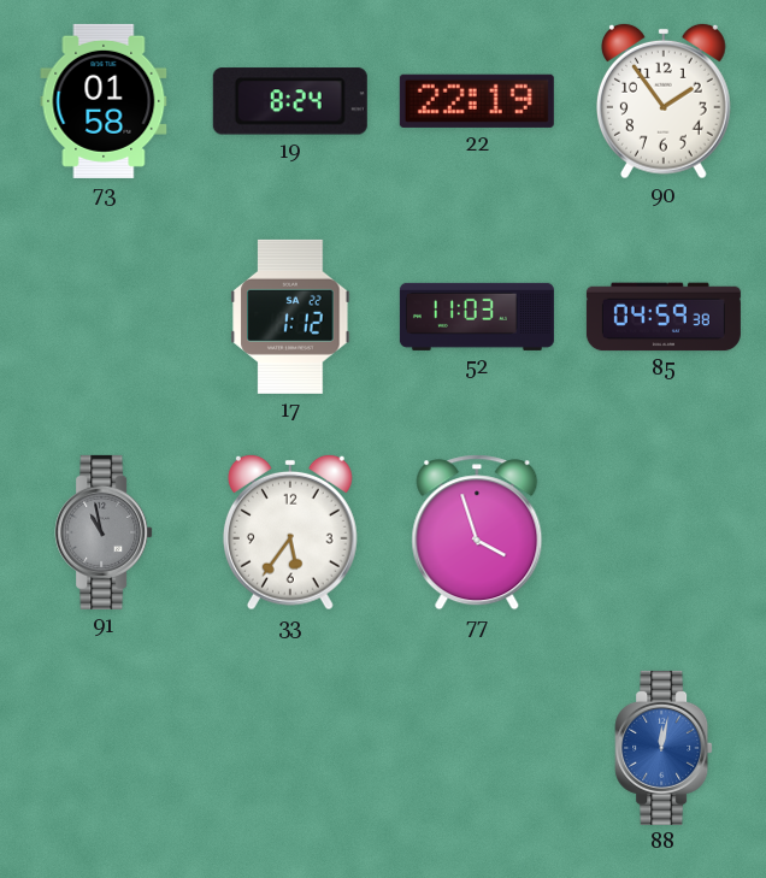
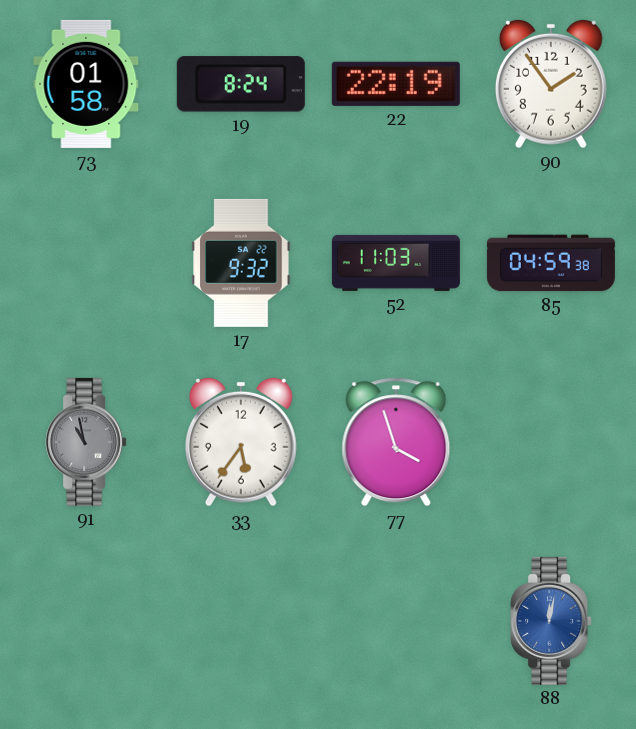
17: 1:12 -> 9:32
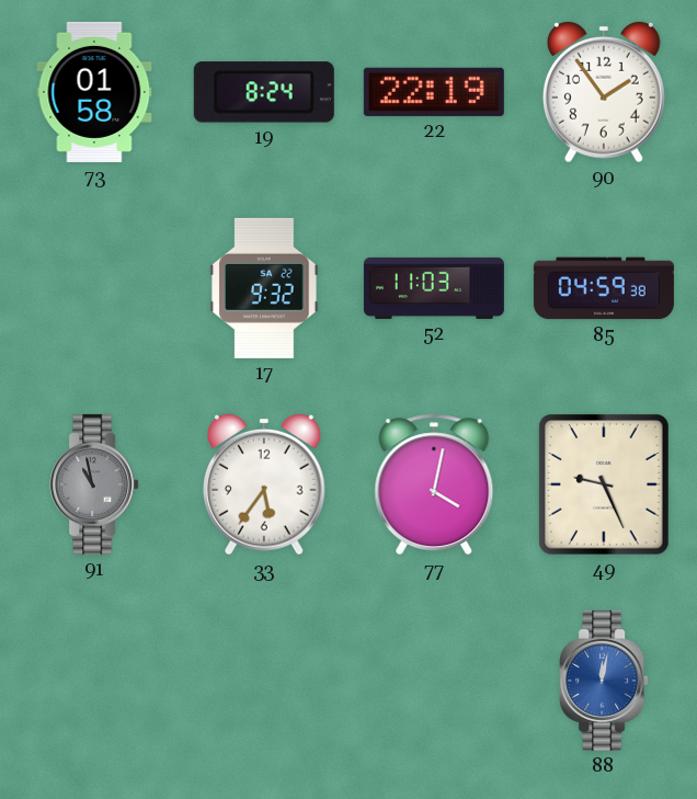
77: 3:57 -> 4:02
49: none -> 9:26
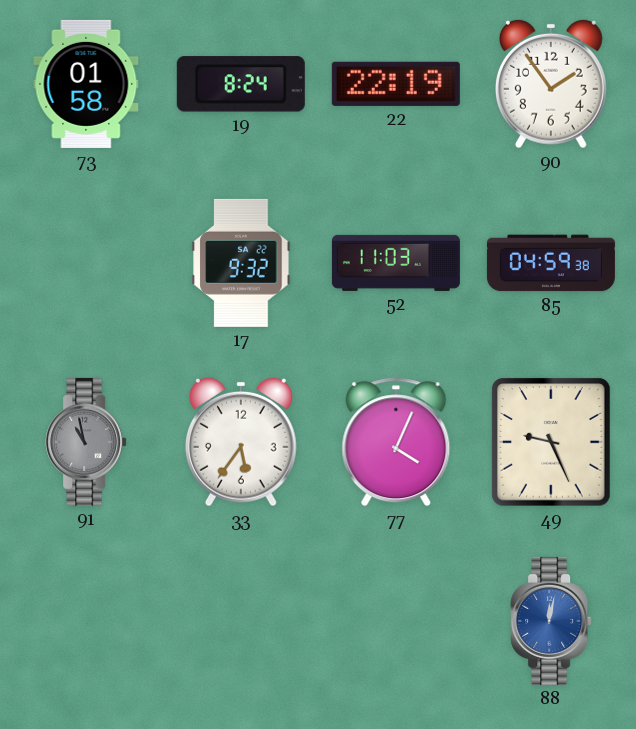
77: 4:02 -> 4:04
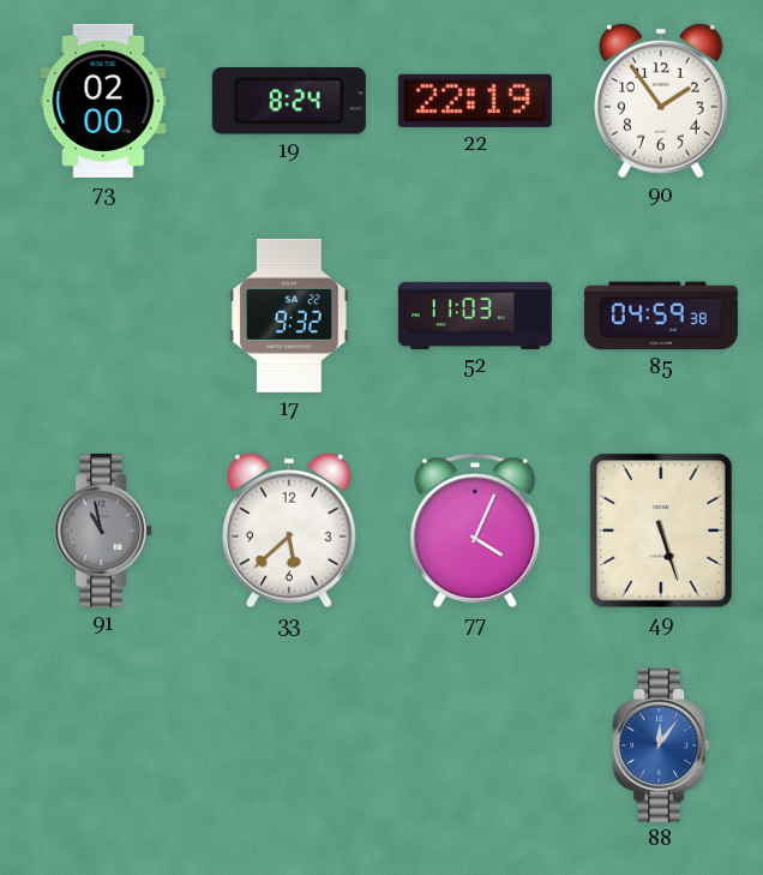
73: 01:58 -> 02:00
33: 5:36 -> 5:38
49: 9:26 -> 5:27
88: 12:02 -> 12:06
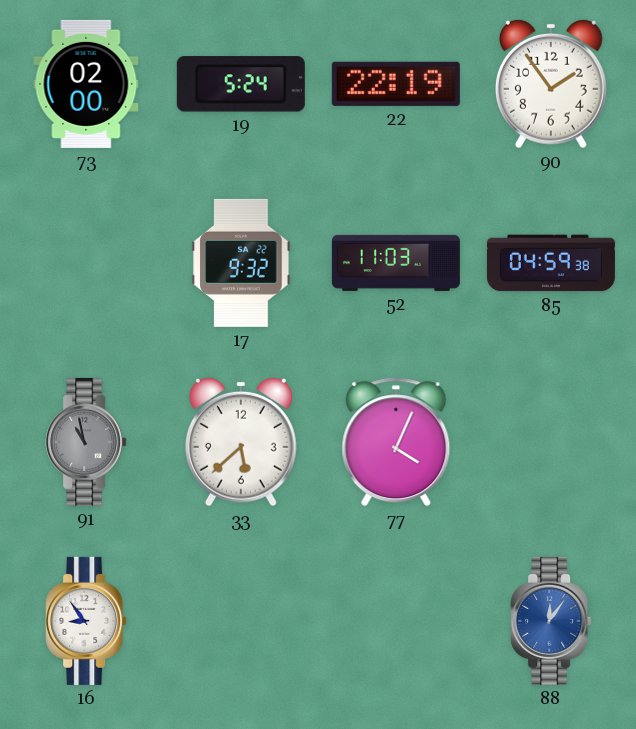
19: 8:24 -> 5:24
49: 5:27 -> none
16: none -> 8:54
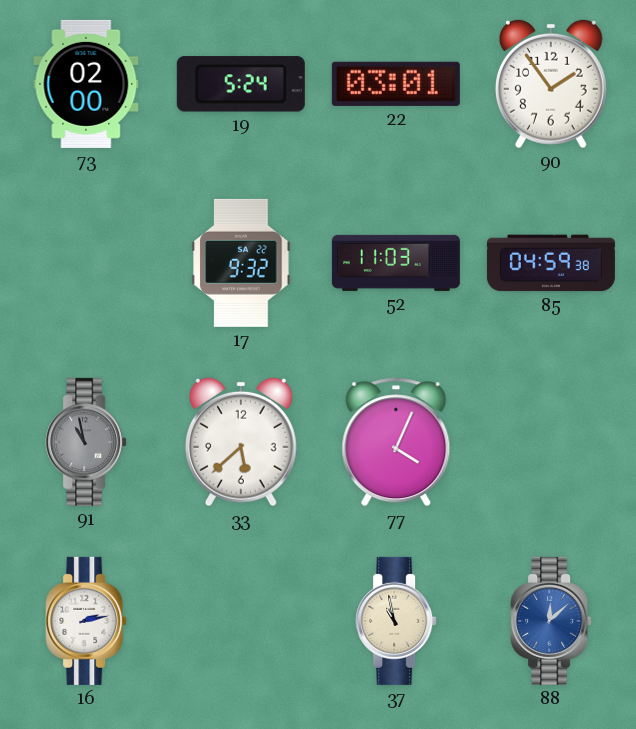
22: 22:19 -> 03:01
16: 8:54 -> 2:13
37: none -> 10:58
88: 12:06 -> 12:08
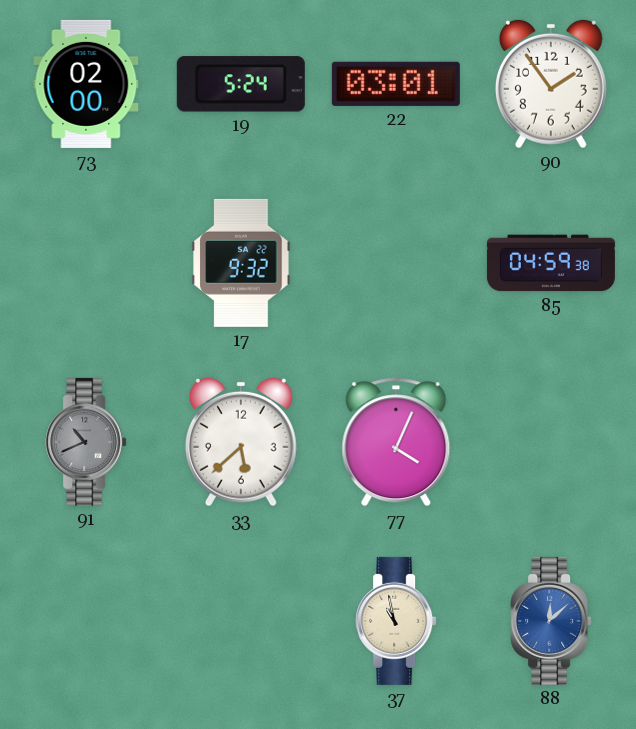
52: 11:03 -> none
91: 10:58 -> 10:41
16: 2:13 -> none
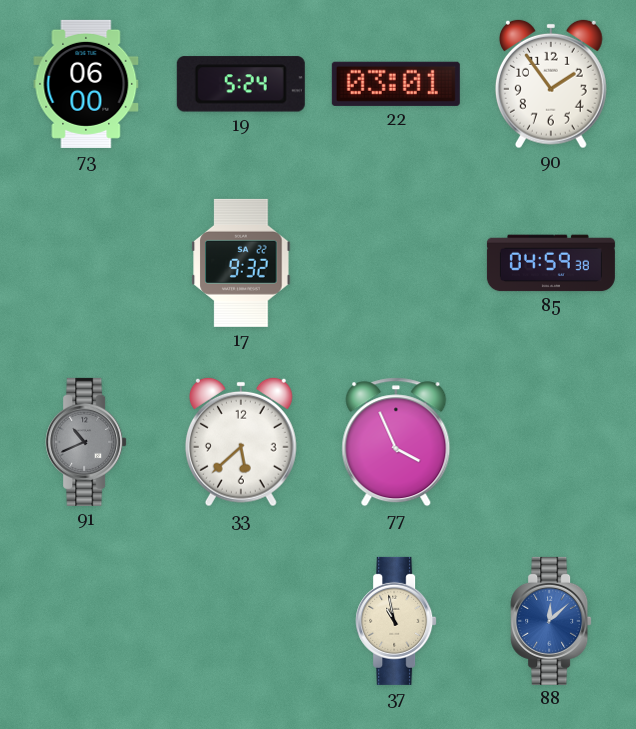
73: 02:00 -> 06:00
77: 4:04 -> 3:56
